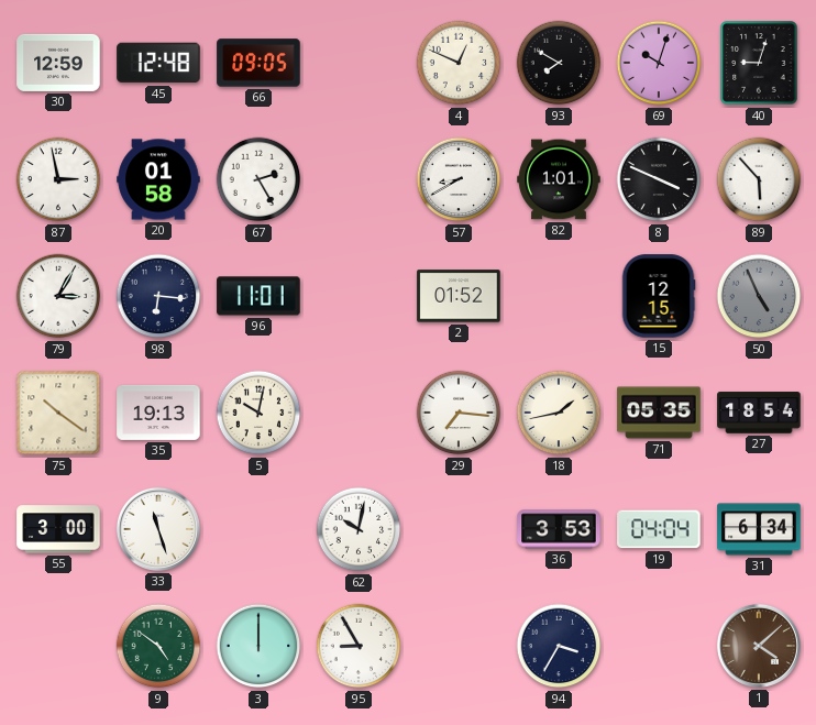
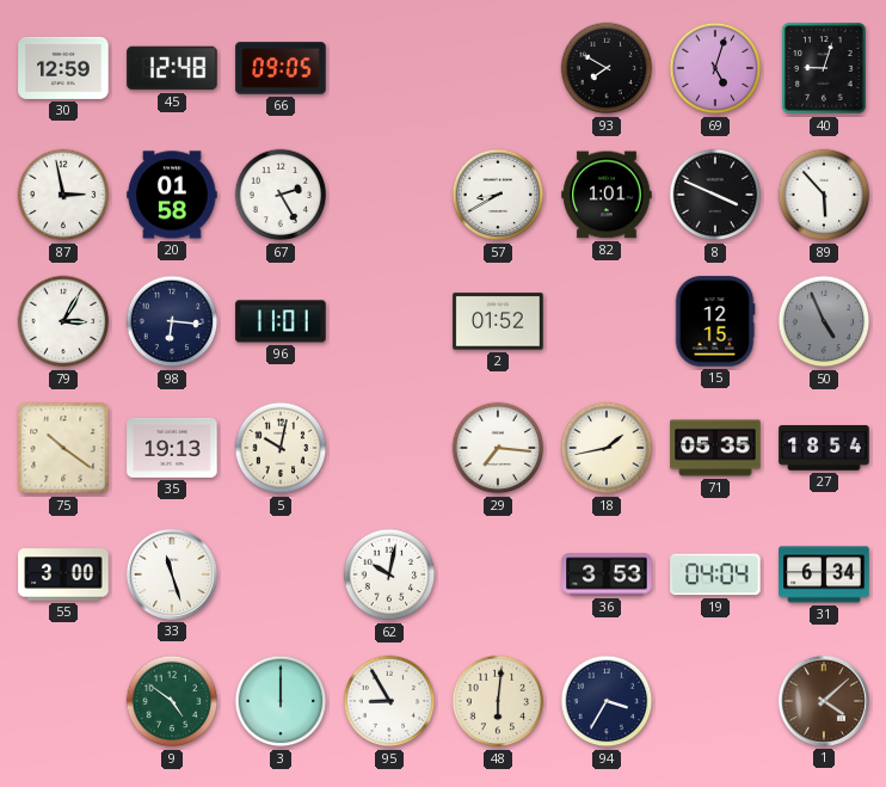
4: 12:49 -> none
69: 10:03 -> 5:03
48: none -> 6:01
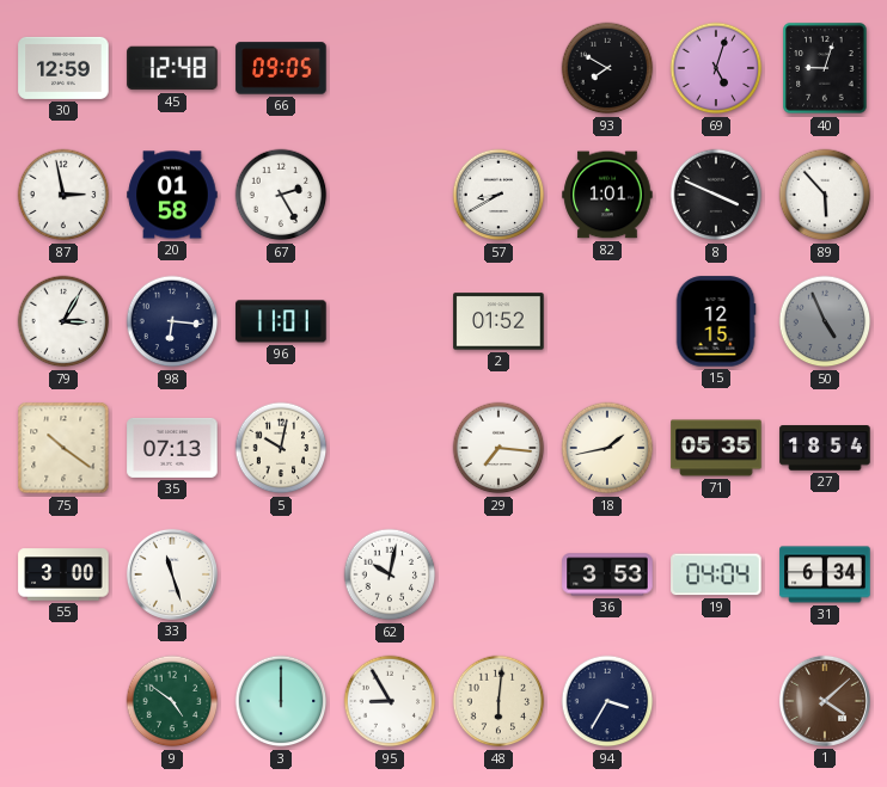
35: 19:13 -> 07:13
